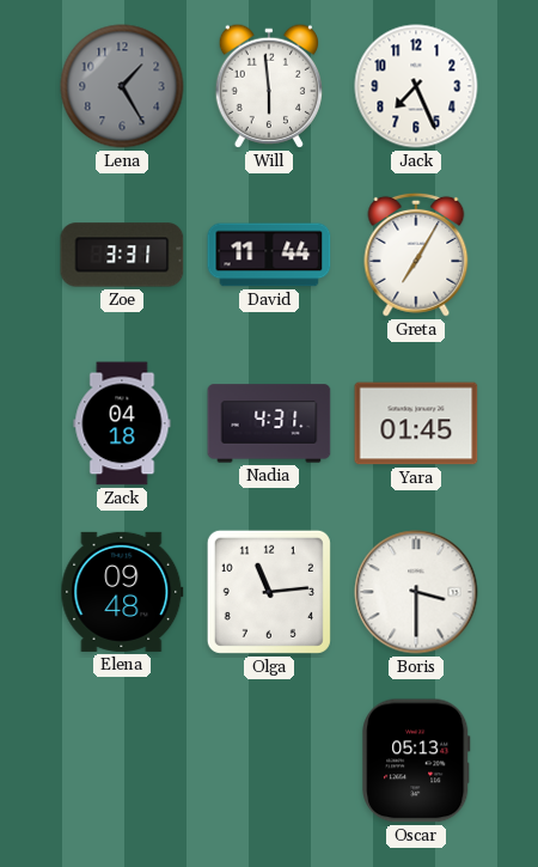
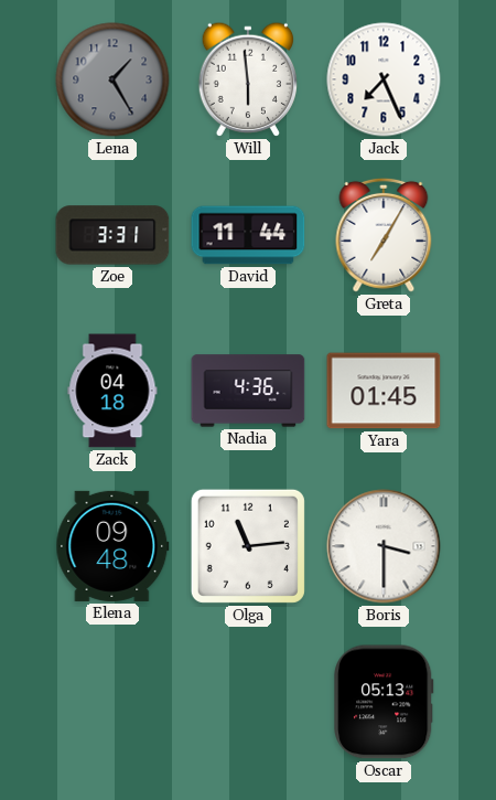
Nadia: 4:31 -> 4:36
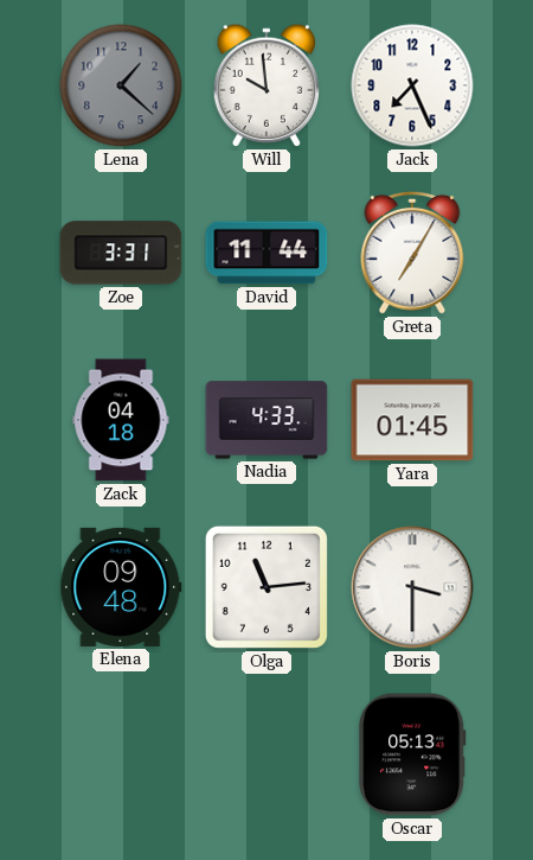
Lena: 1:25 -> 1:22
Will: 5:59 -> 9:59
Nadia: 4:36 -> 4:33
